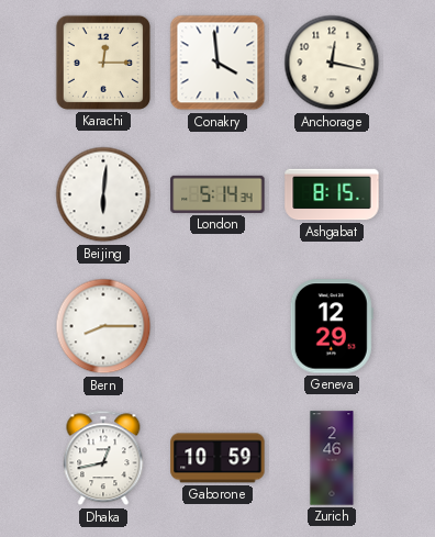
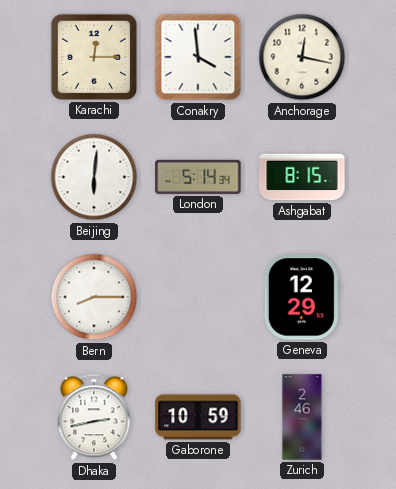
Dhaka: 12:43 -> 2:43
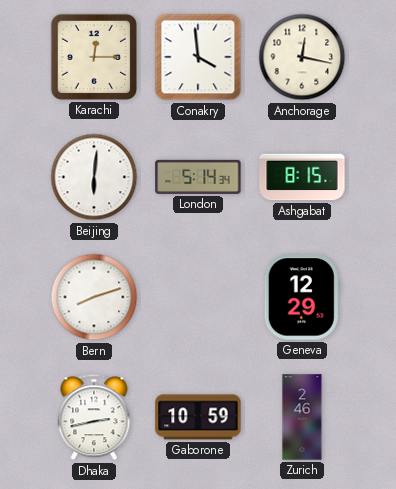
Bern: 8:15 -> 8:12
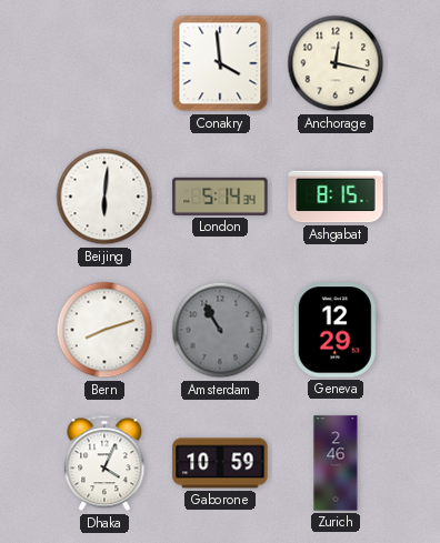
Karachi: 12:15 -> none
Amsterdam: none -> 10:55
Dhaka: 2:43 -> 4:04
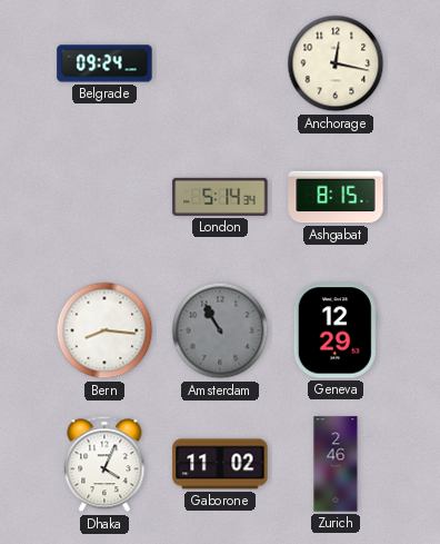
Belgrade: none -> 09:24
Conakry: 3:59 -> none
Beijing: 6:01 -> none
Bern: 8:12 -> 8:16
Gaborone: 10:59 -> 11:02
